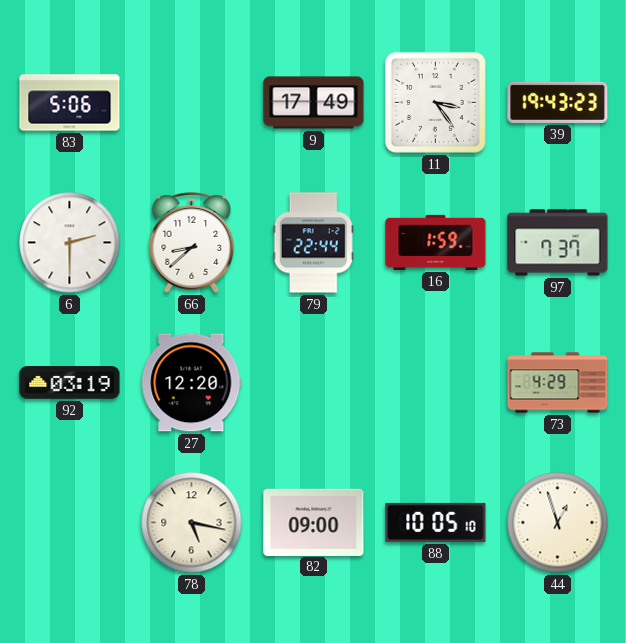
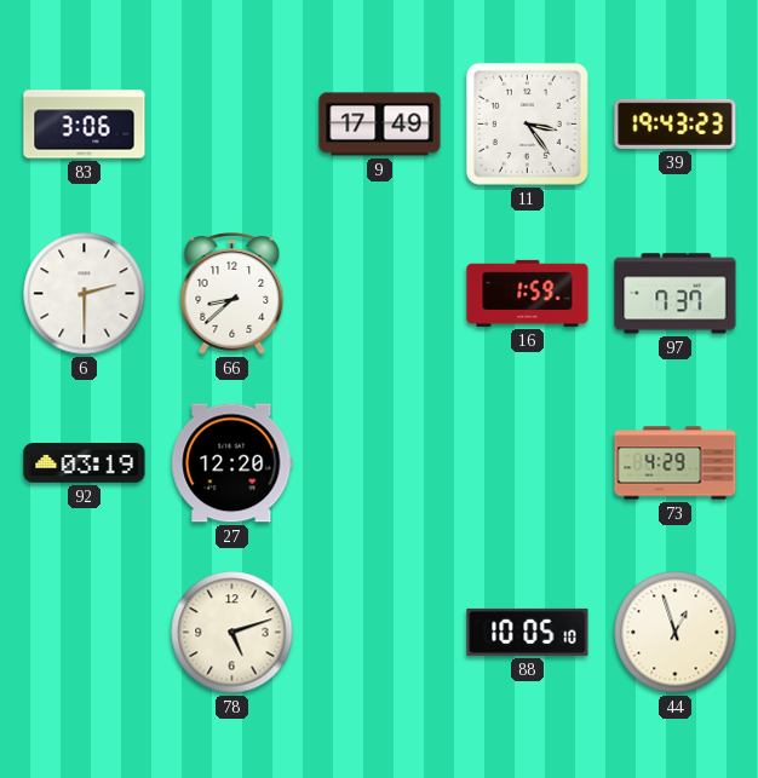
83: 5:06 -> 3:06
79: 22:44 -> none
78: 5:17 -> 5:12
82: 09:00 -> none
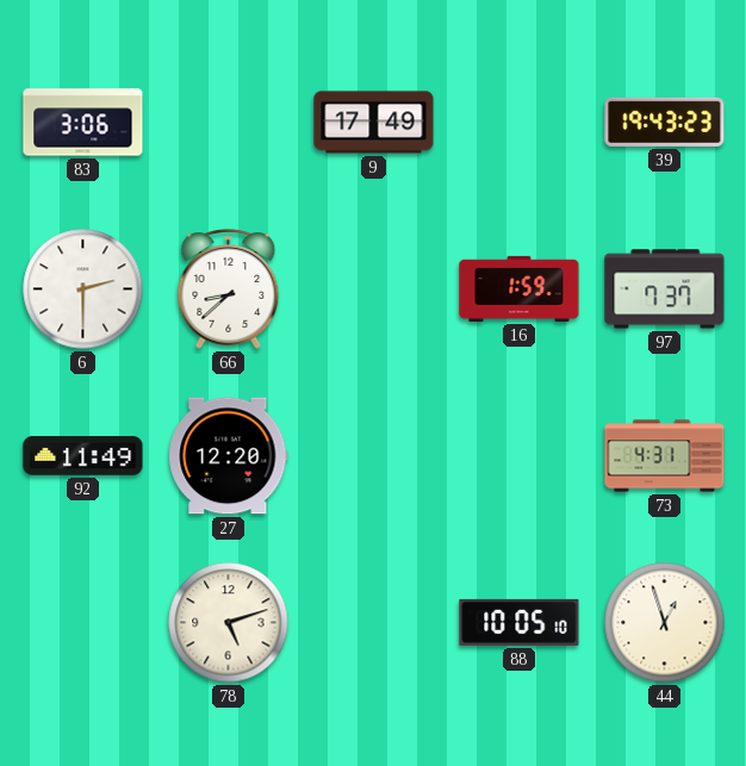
11: 3:24 -> none
92: 03:19 -> 11:49
73: 4:29 -> 4:31
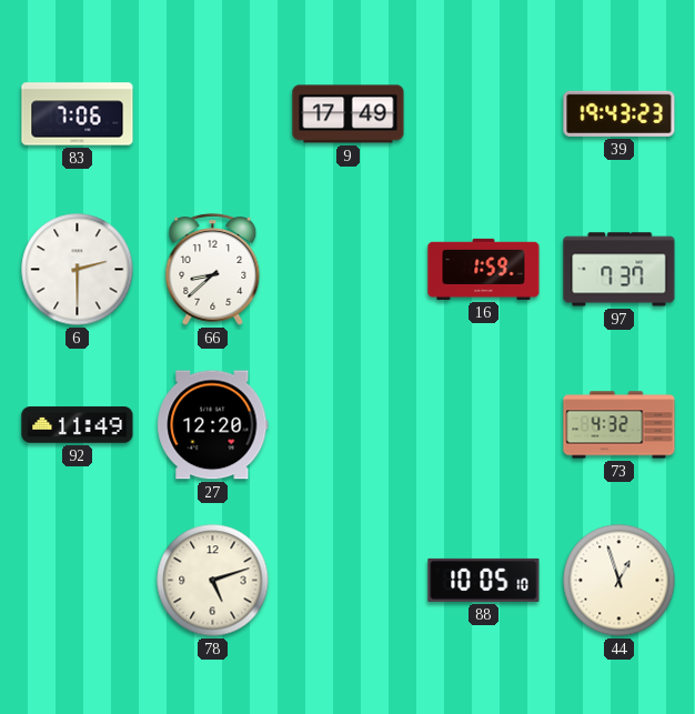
83: 3:06 -> 7:06
73: 4:31 -> 4:32
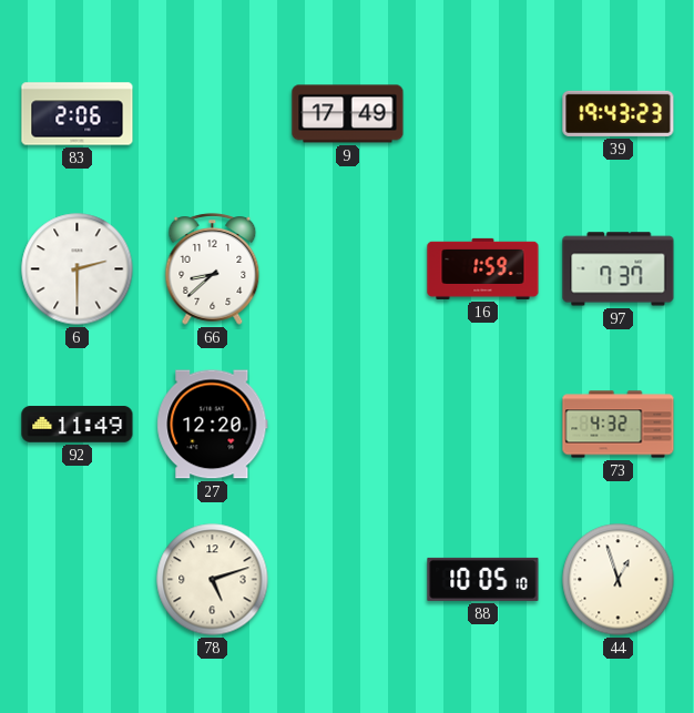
83: 7:06 -> 2:06
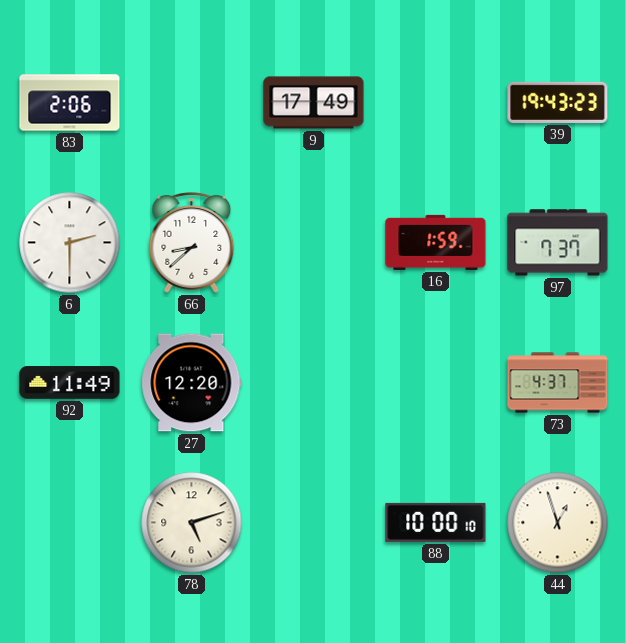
73: 4:32 -> 4:37
88: 10:05 -> 10:00
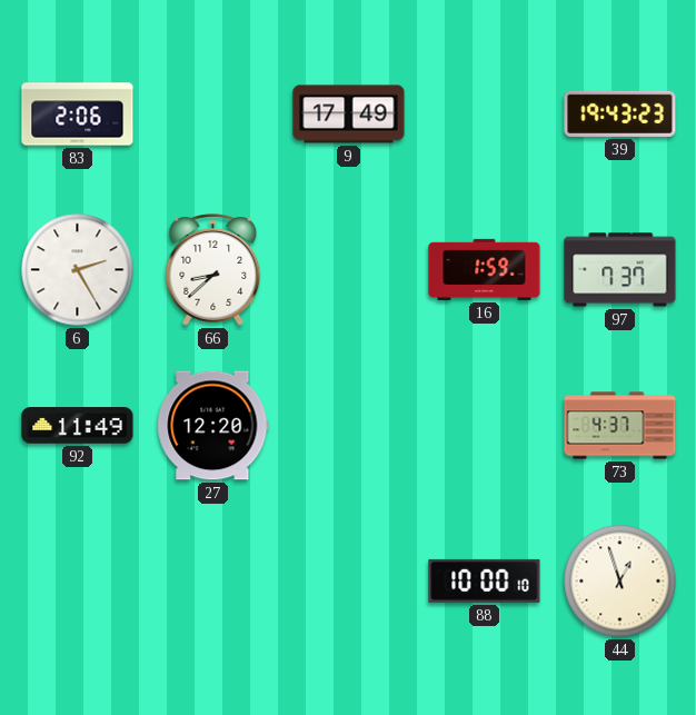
6: 2:30 -> 2:25
78: 5:12 -> none
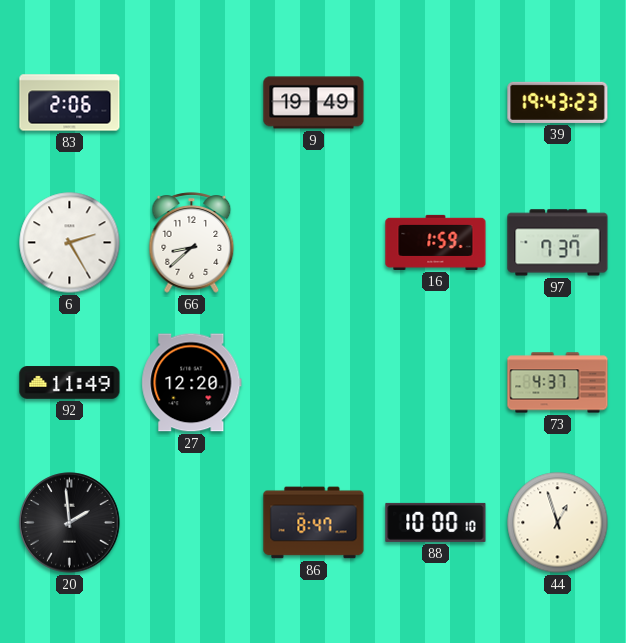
9: 17:49 -> 19:49
20: none -> 1:59
86: none -> 8:47
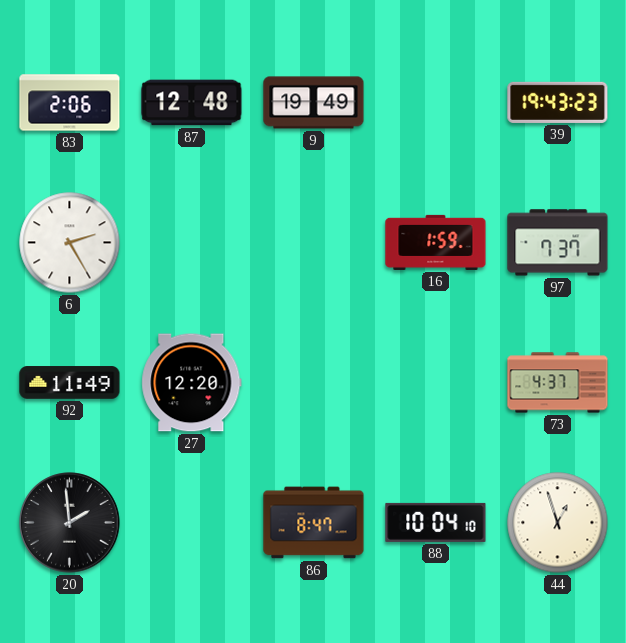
87: none -> 12:48
66: 8:38 -> none
88: 10:00 -> 10:04
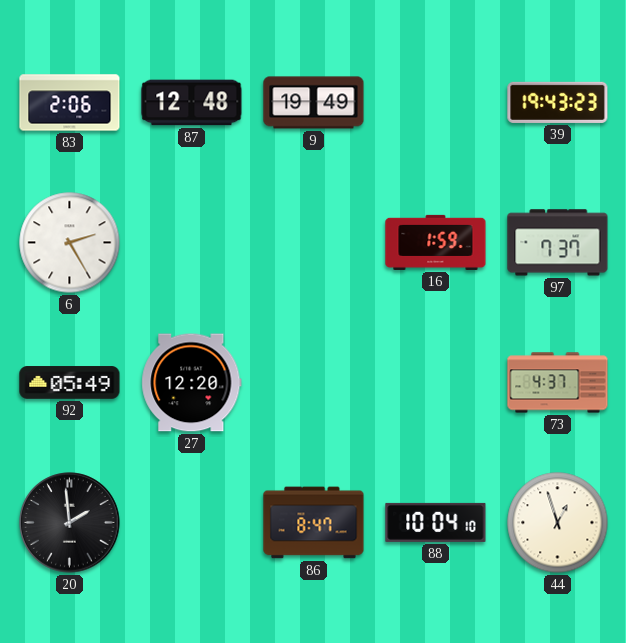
92: 11:49 -> 05:49
